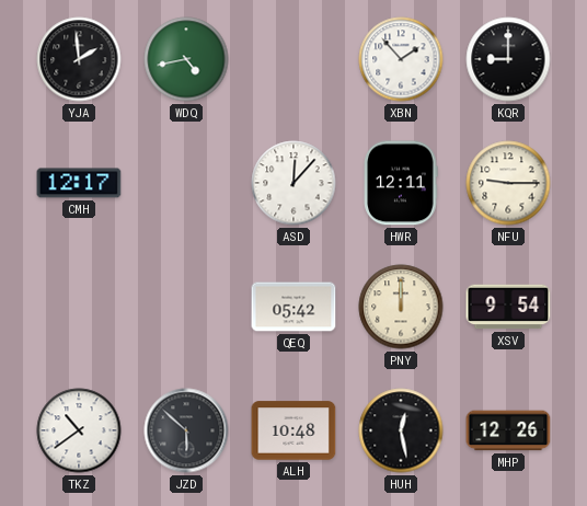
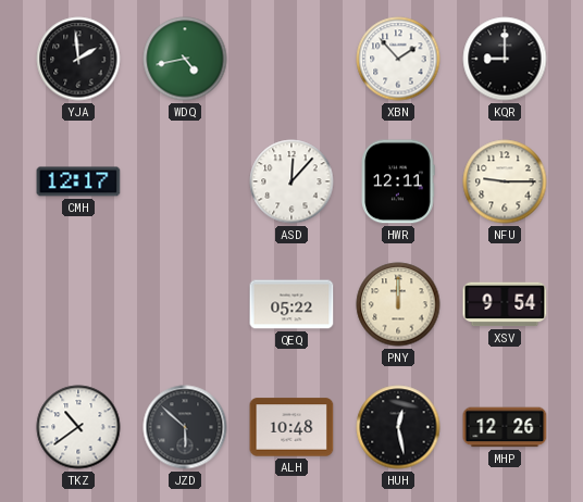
QEQ: 05:42 -> 05:22
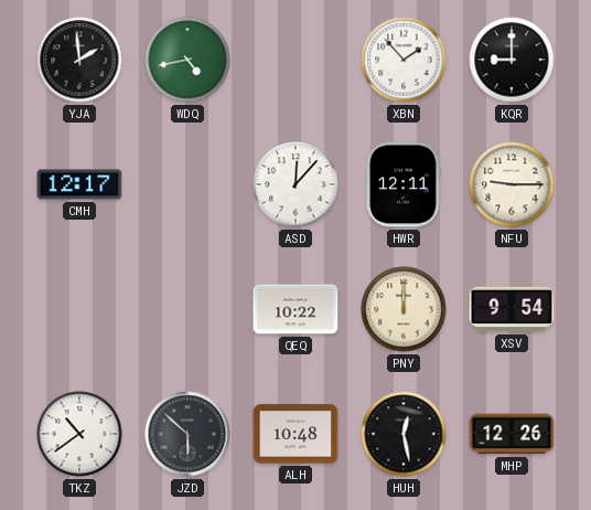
QEQ: 05:22 -> 10:22
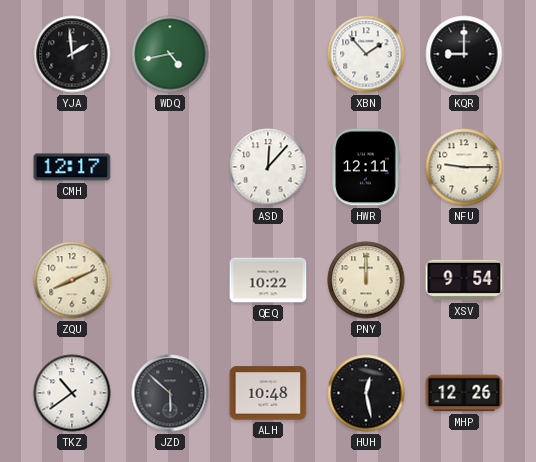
ZQU: none -> 8:11
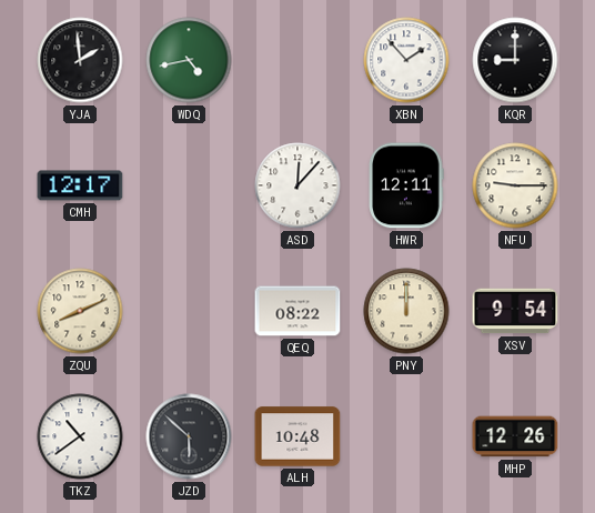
QEQ: 10:22 -> 08:22
HUH: 12:28 -> none
